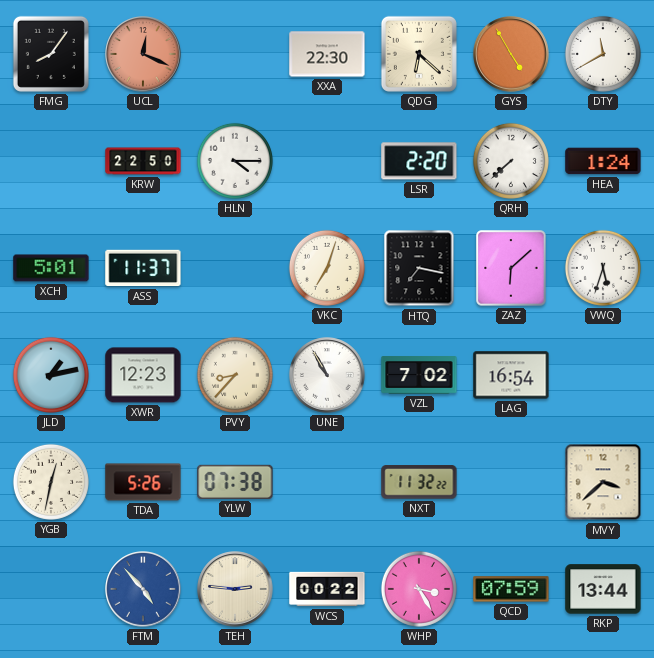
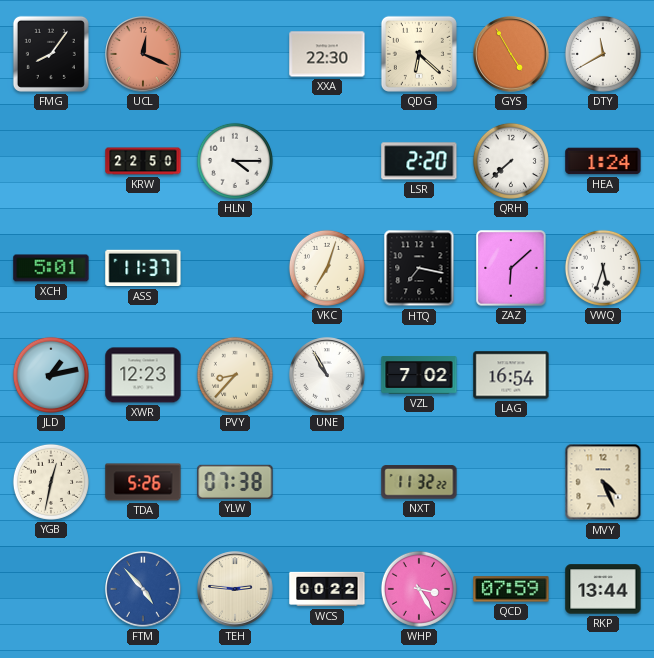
MVY: 3:38 -> 4:26
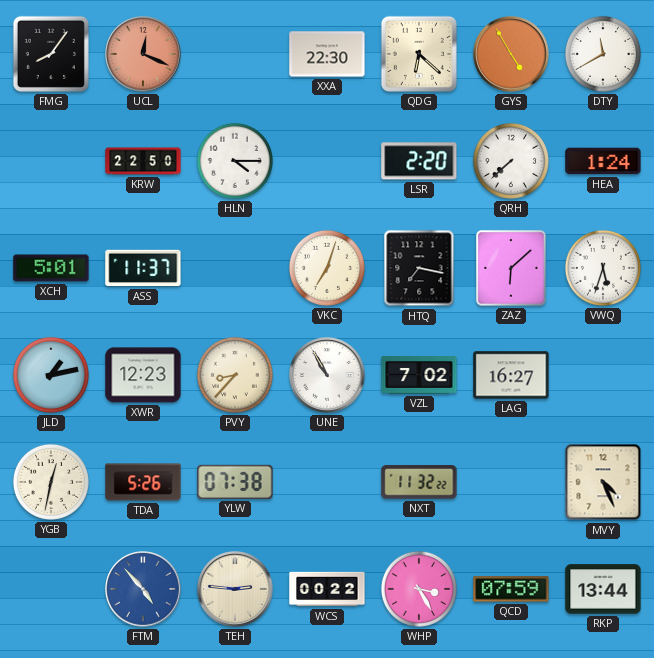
LAG: 16:54 -> 16:27
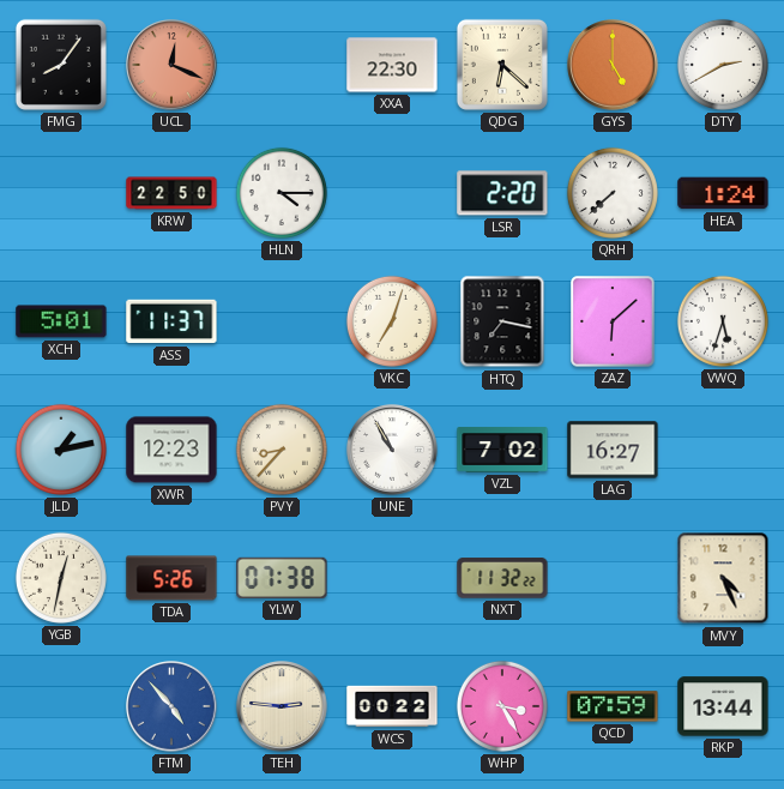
GYS: 4:55 -> 5:00
DTY: 11:40 -> 2:40
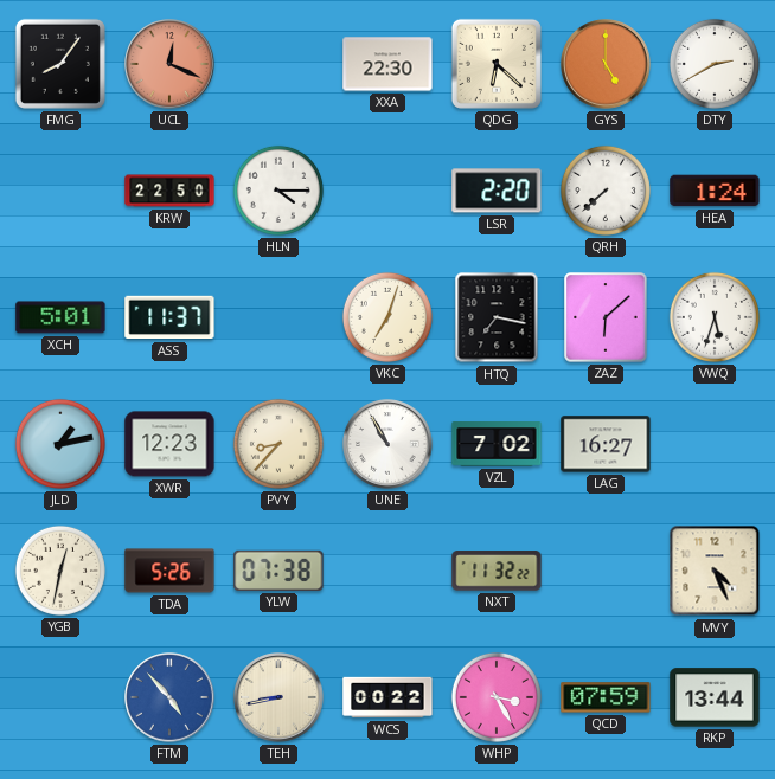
TEH: 2:46 -> 8:43
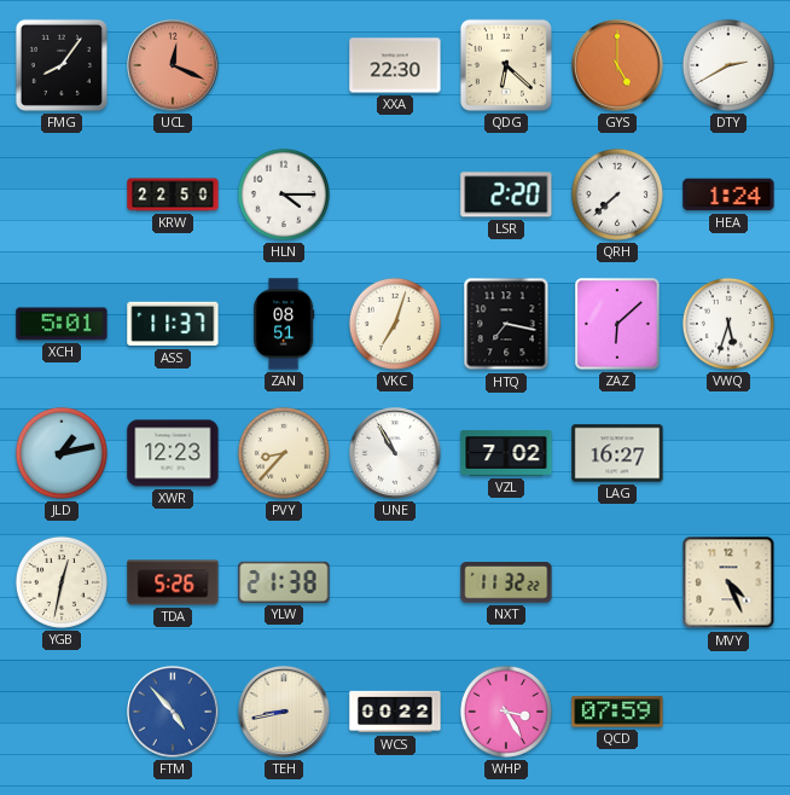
ZAN: none -> 08:51
YLW: 07:38 -> 21:38
RKP: 13:44 -> none
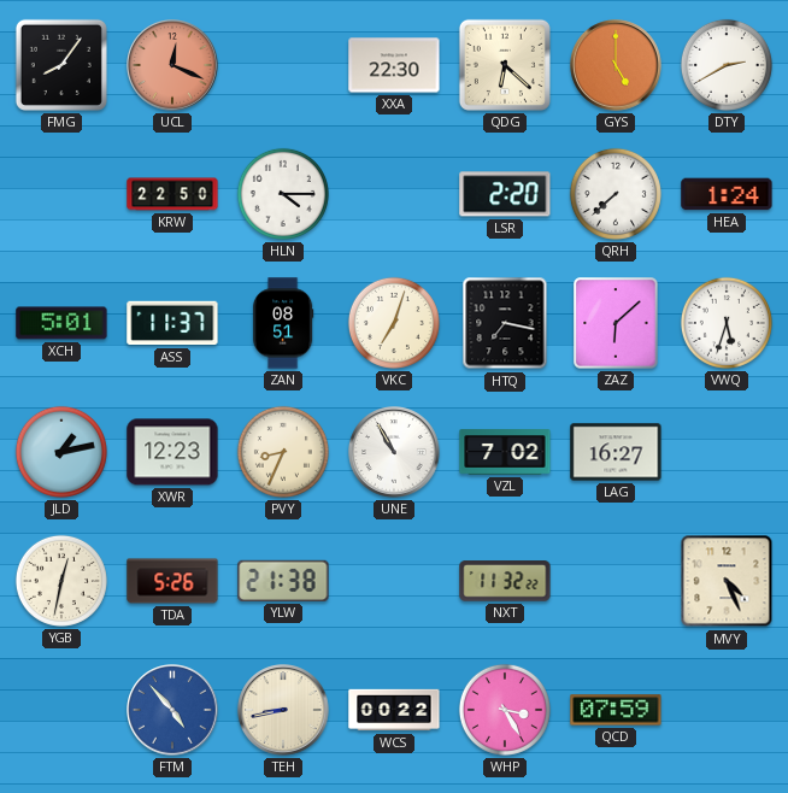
PVY: 8:37 -> 8:34
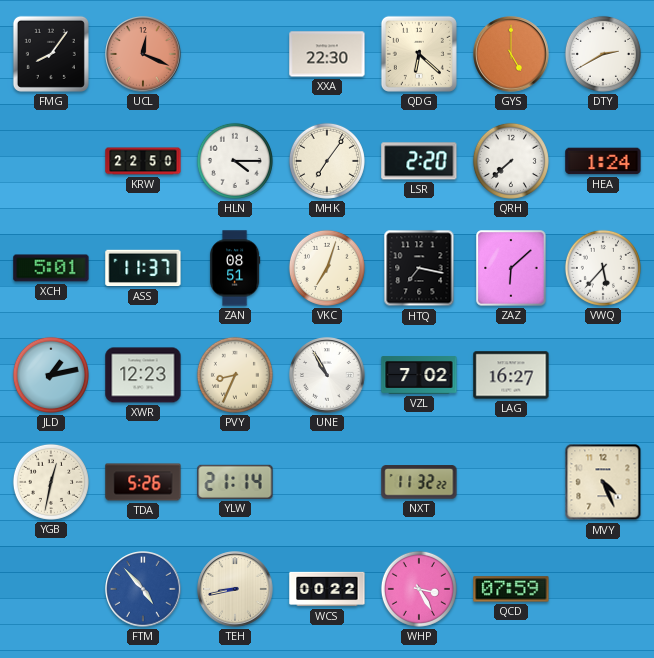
MHK: none -> 7:06
VWQ: 5:33 -> 5:37
YLW: 21:38 -> 21:14
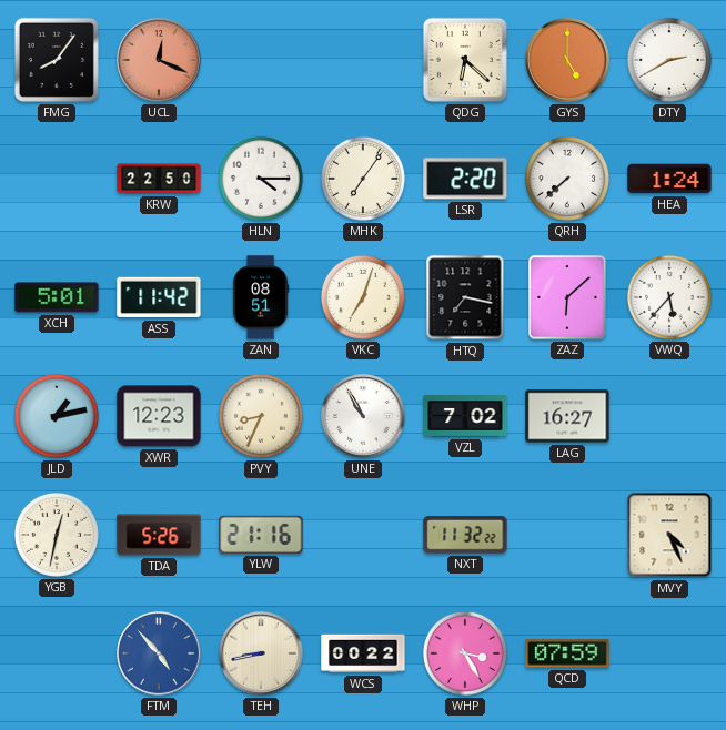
XXA: 22:30 -> none
ASS: 11:37 -> 11:42
YLW: 21:14 -> 21:16
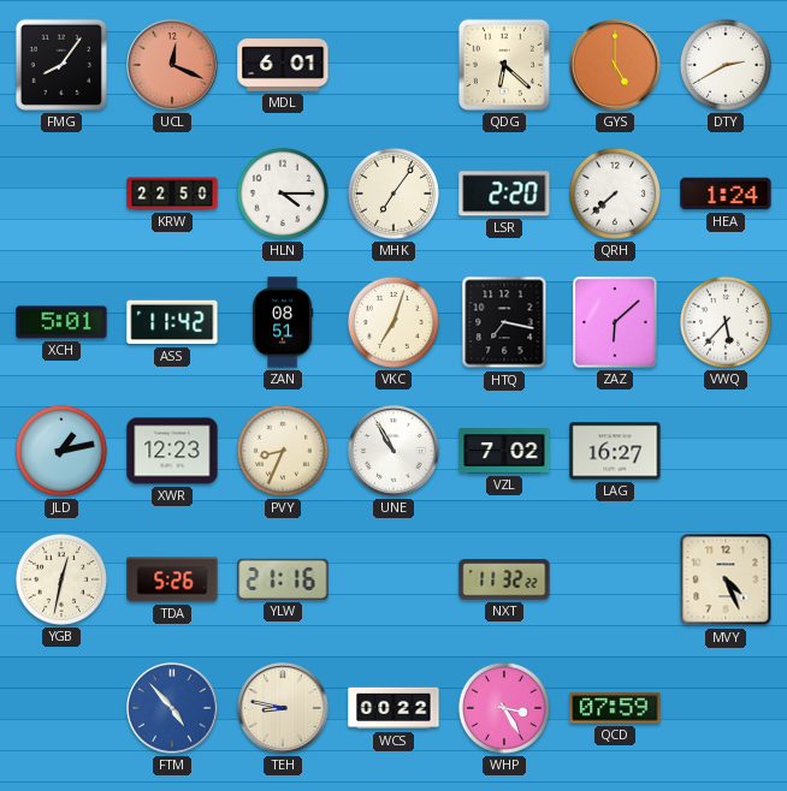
MDL: none -> 6:01
TEH: 8:43 -> 8:47
